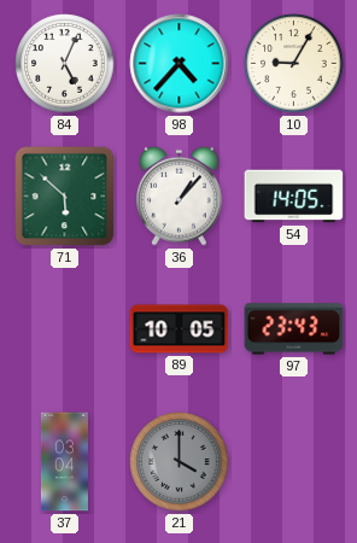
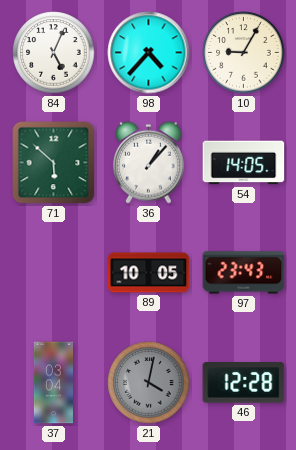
21: 4:00 -> 4:02
46: none -> 12:28
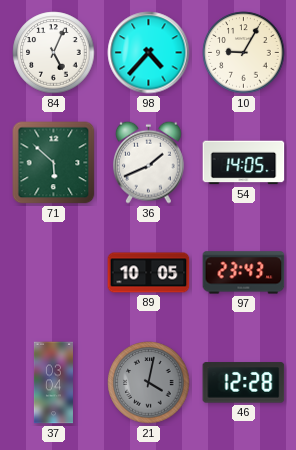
36: 1:07 -> 1:41
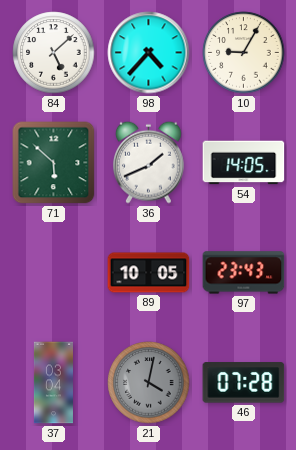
84: 5:04 -> 5:08
46: 12:28 -> 07:28
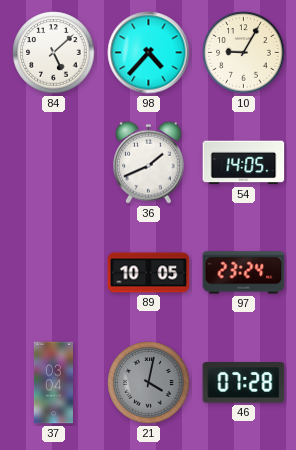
71: 5:52 -> none
97: 23:43 -> 23:24
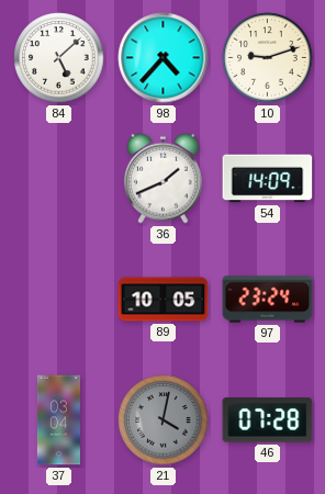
10: 9:05 -> 9:12
54: 14:05 -> 14:09
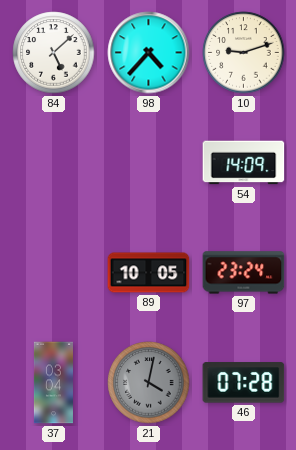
36: 1:41 -> none
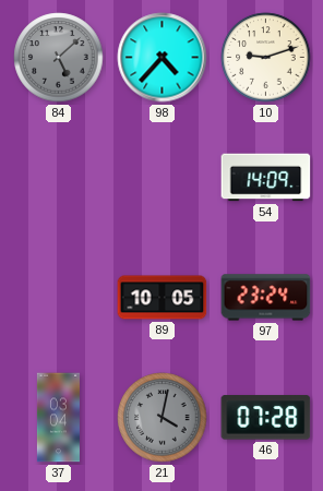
84 dial: white -> grey
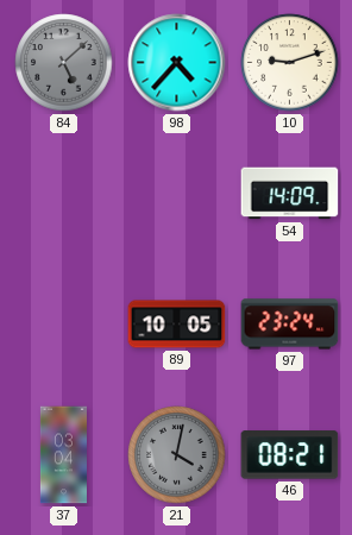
46: 07:28 -> 08:21
